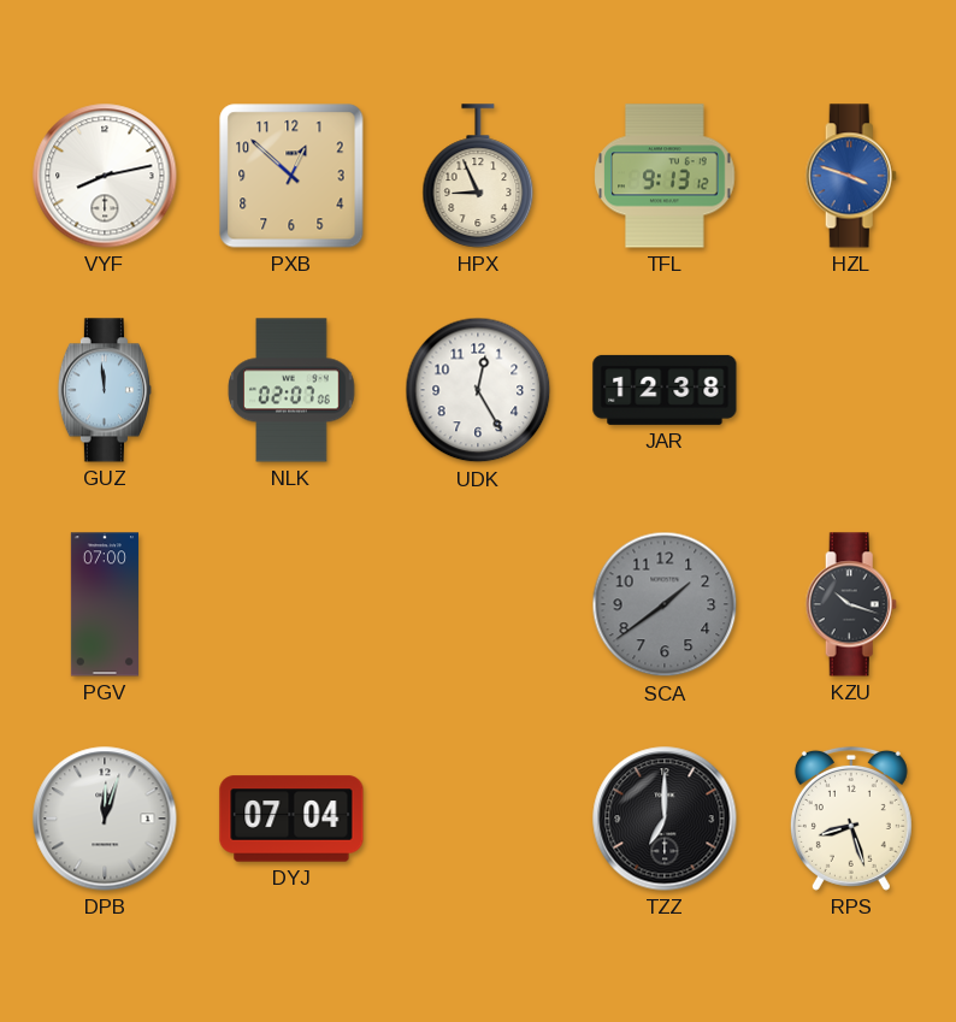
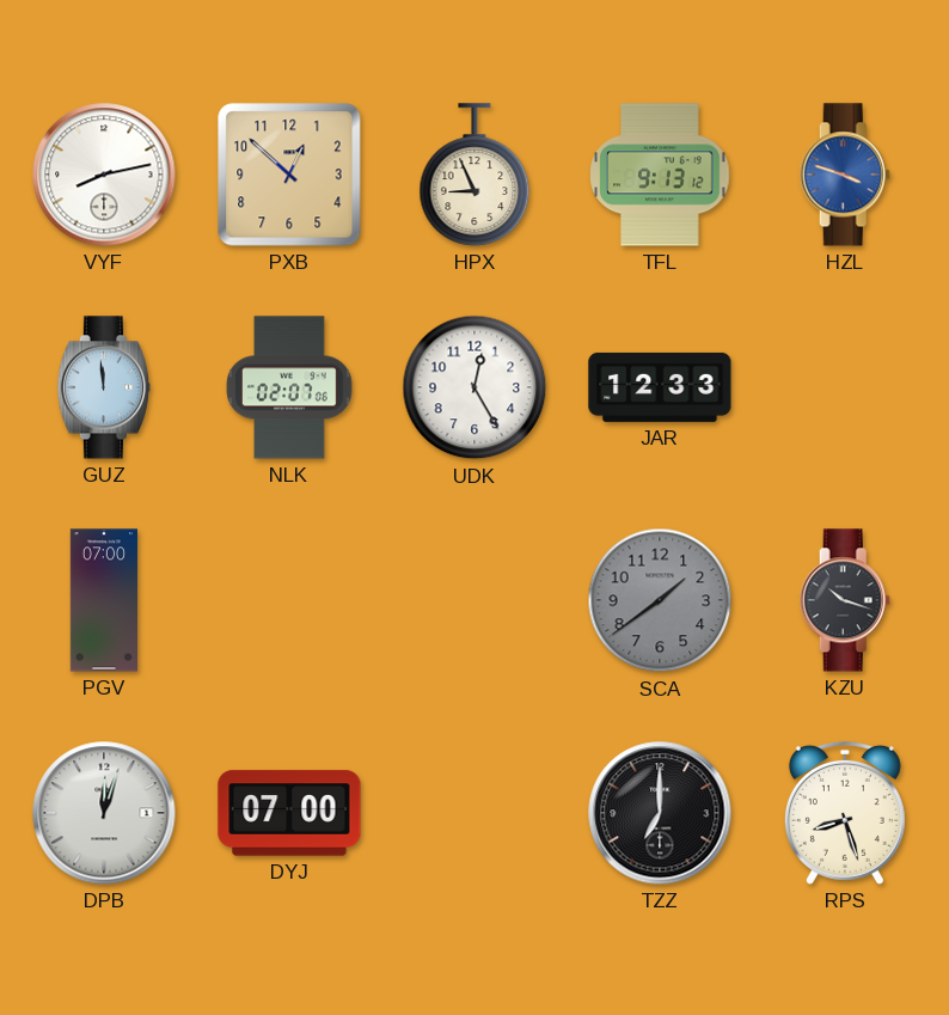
JAR: 12:38 -> 12:33
DYJ: 07:04 -> 07:00
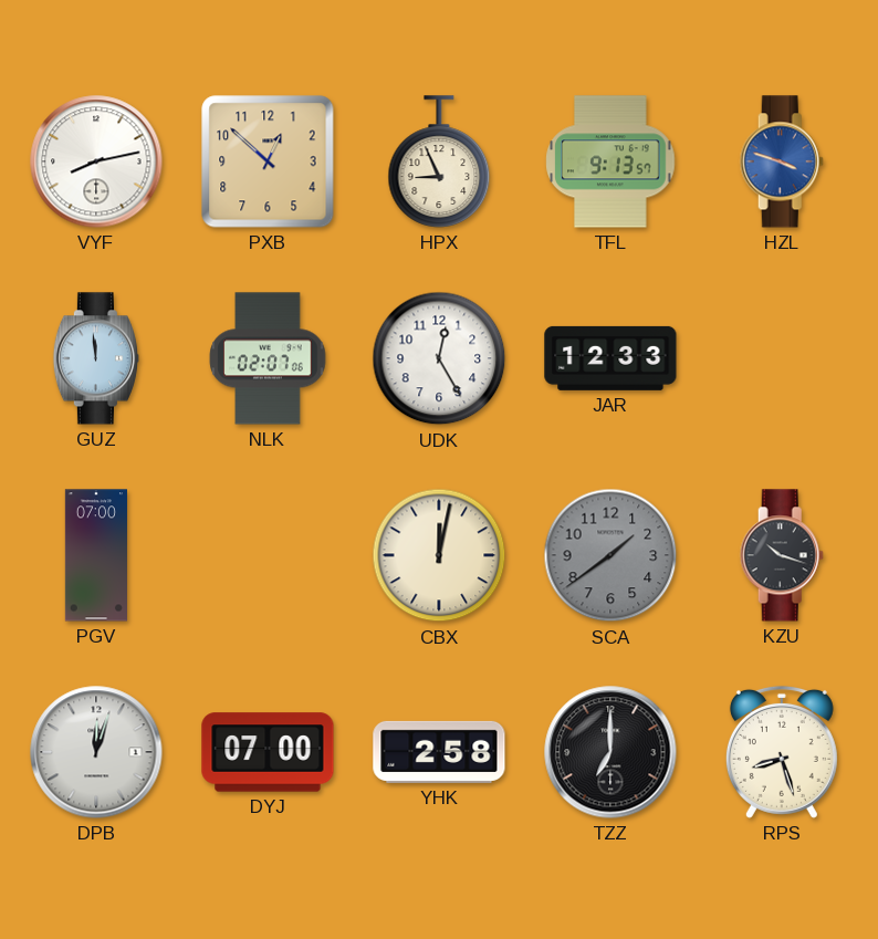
TFL: 9:13:12 -> 9:13:57
CBX: none -> 12:02
YHK: none -> 2:58
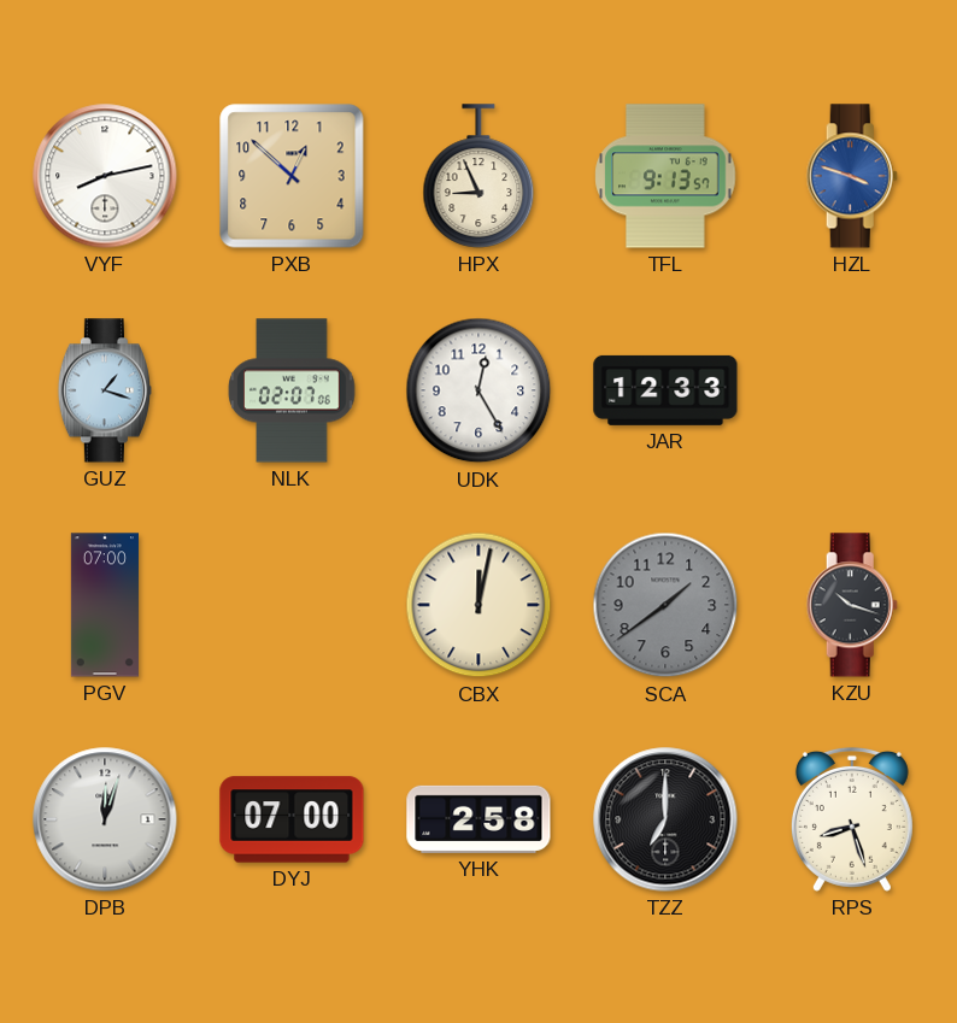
GUZ: 11:59 -> 1:18
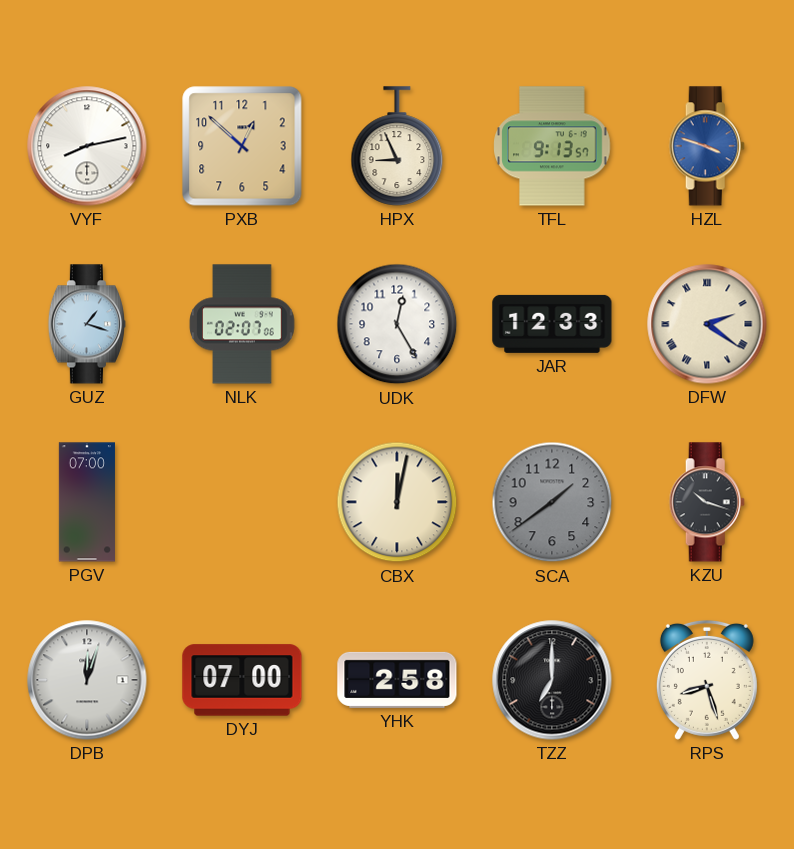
DFW: none -> 2:21
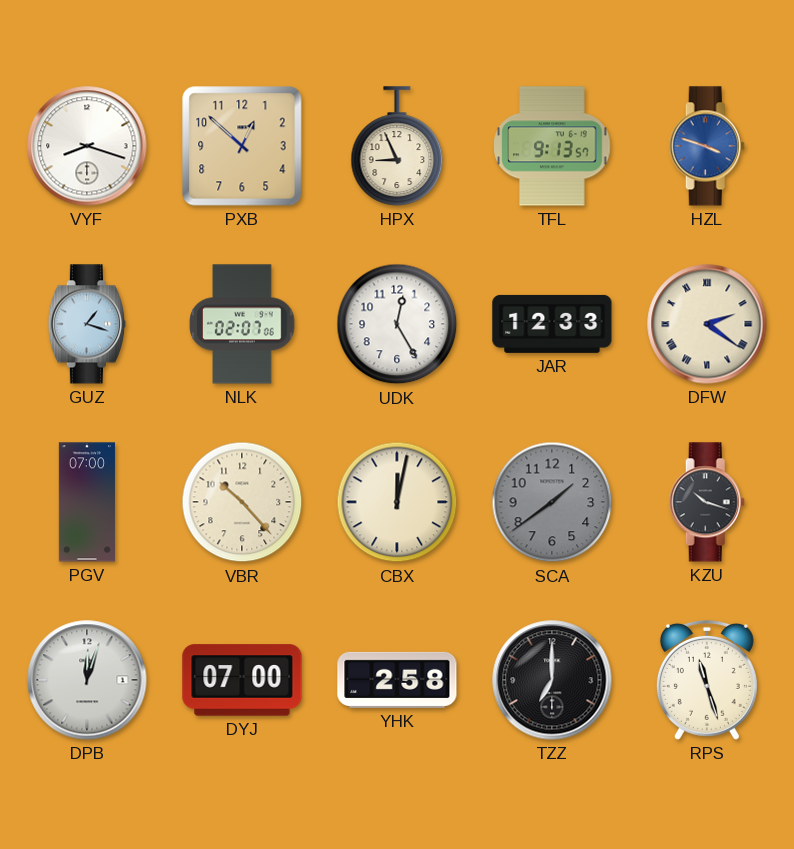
VYF: 8:13 -> 8:18
VBR: none -> 10:23
RPS: 8:27 -> 11:27
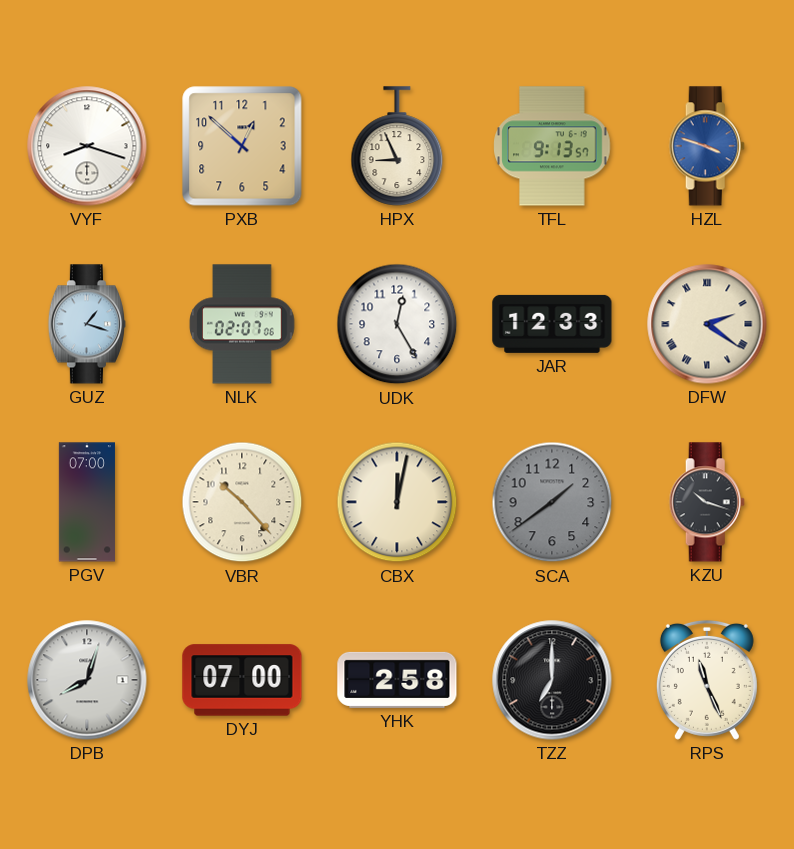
DPB: 12:03 -> 8:03
RPS: 11:27 -> 11:26
